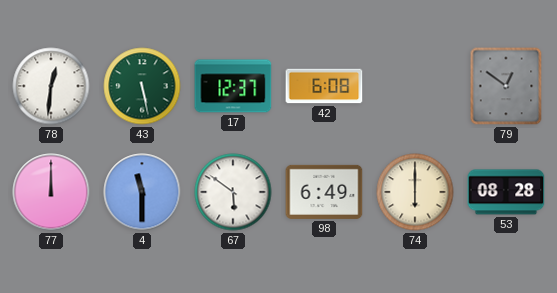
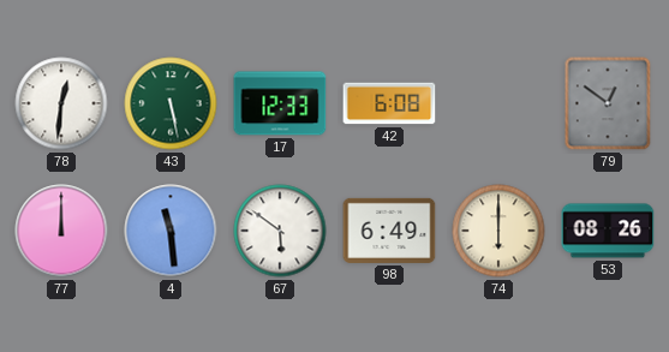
17: 12:37 -> 12:33
4: 11:30 -> 11:29
53: 08:28 -> 08:26
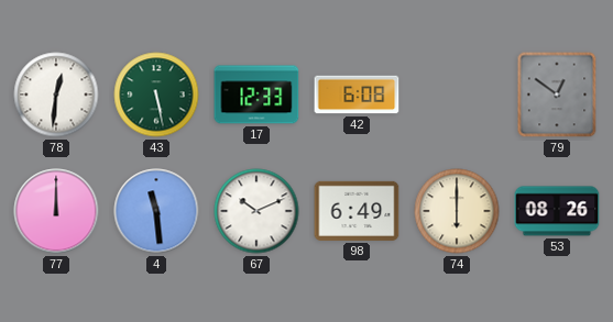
67: 5:51 -> 10:11
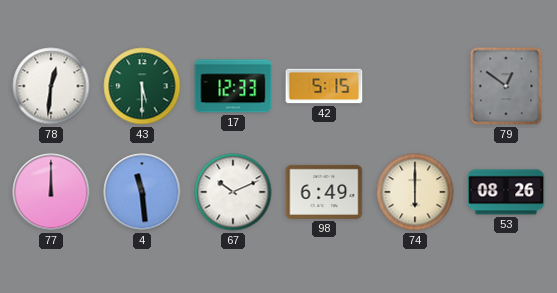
43: 5:28 -> 5:30
42: 6:08 -> 5:15
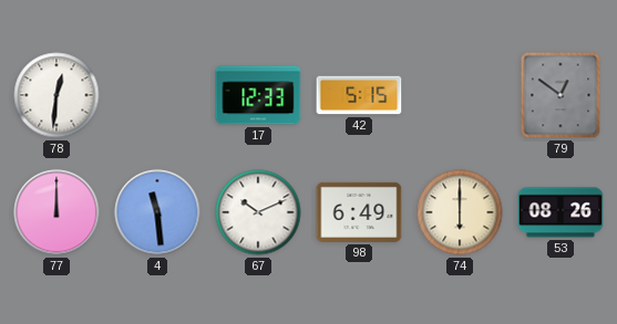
43: 5:30 -> none
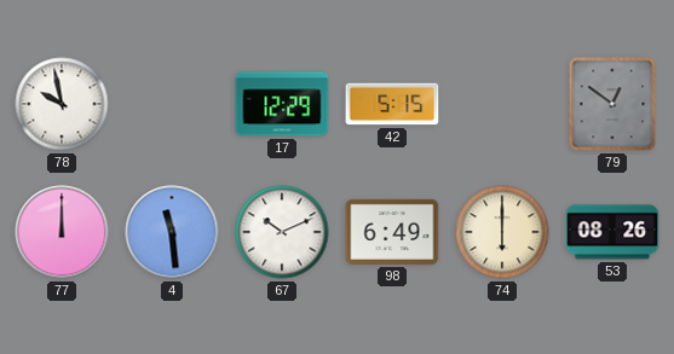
78: 12:31 -> 9:58
17: 12:33 -> 12:29
